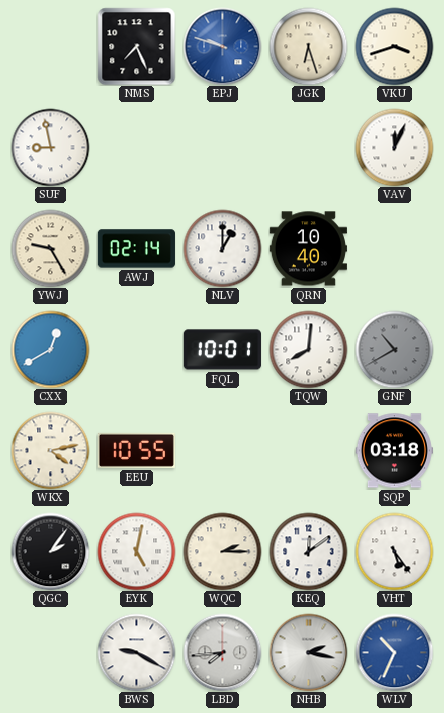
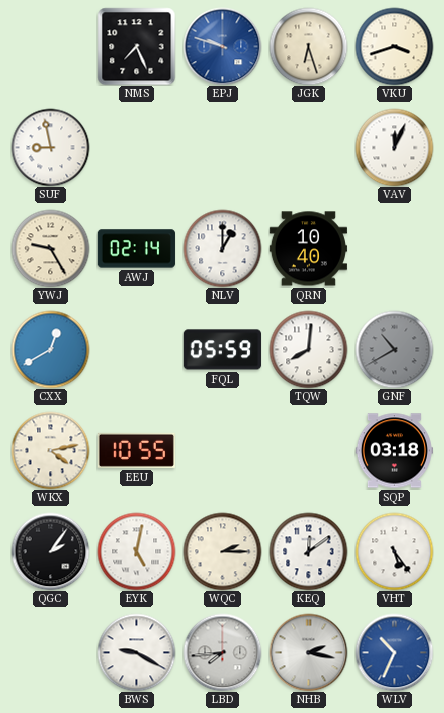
FQL: 10:01 -> 05:59
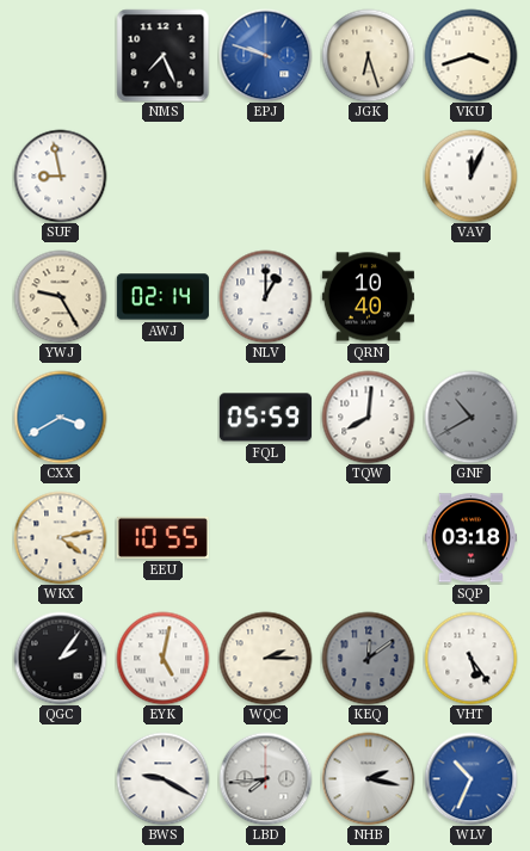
CXX: 12:40 -> 3:40
KEQ dial: white -> grey
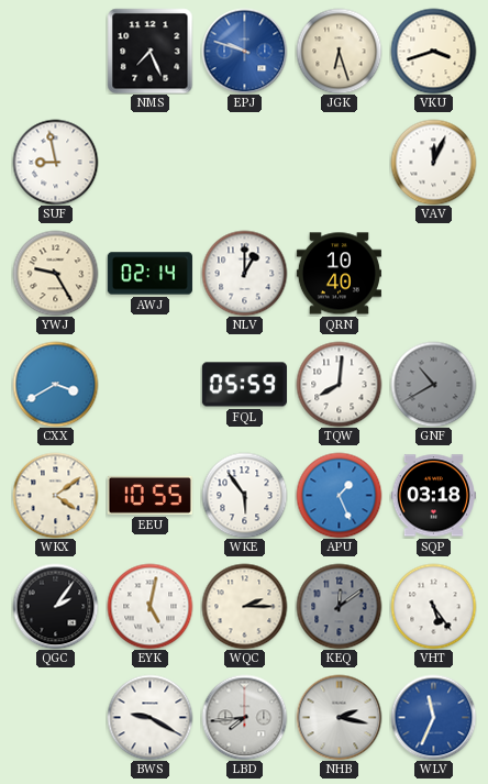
WKX: 4:13 -> 4:09
WKE: none -> 5:54
APU: none -> 1:26
WLV: 10:34 -> 11:34
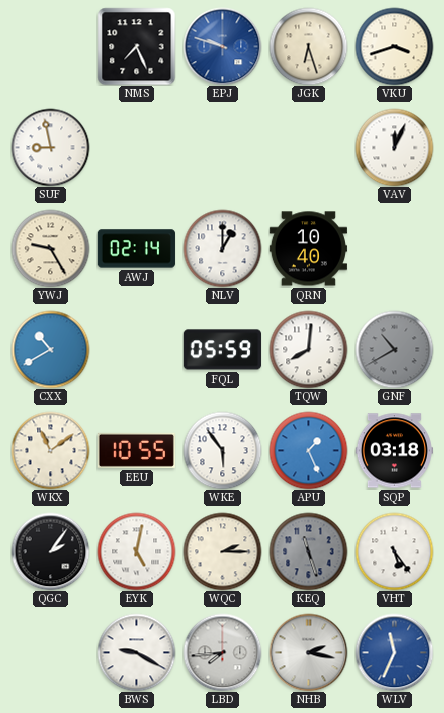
CXX: 3:40 -> 10:40
WKX: 4:09 -> 11:09
KEQ: 12:09 -> 11:27
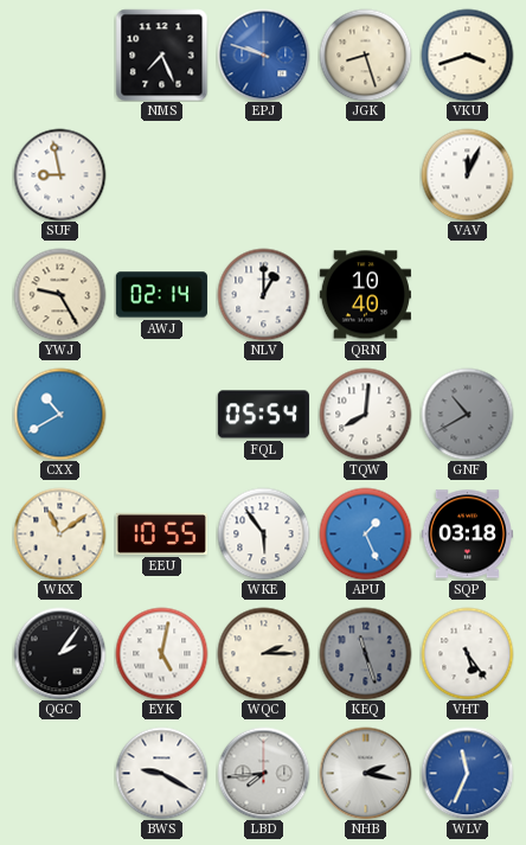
JGK: 6:27 -> 8:27
FQL: 05:59 -> 05:54
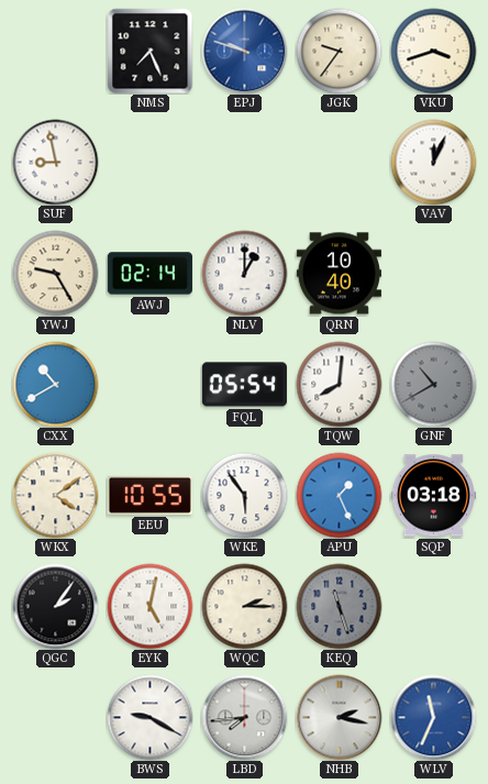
JGK: 8:27 -> 9:36
WKX: 11:09 -> 4:09
VHT: 5:24 -> none
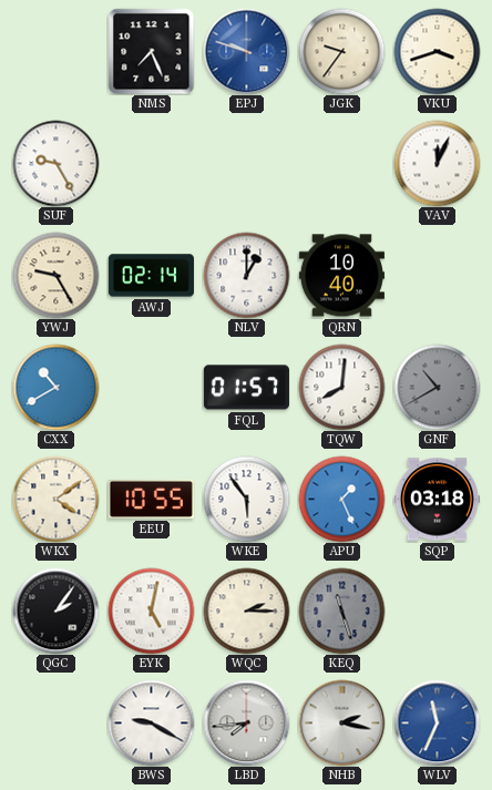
SUF: 8:58 -> 9:25
FQL: 05:54 -> 01:57
